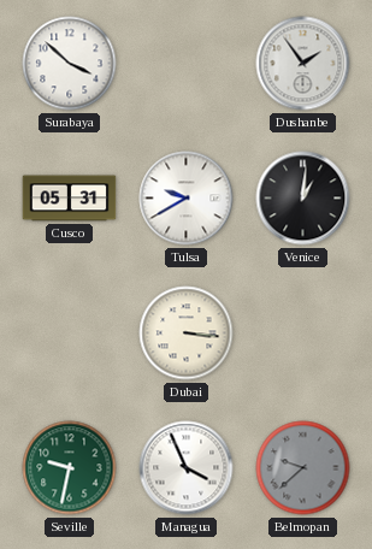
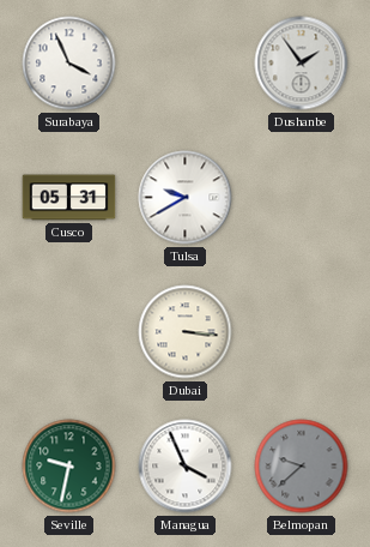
Surabaya: 3:52 -> 3:56
Venice: 1:01 -> none
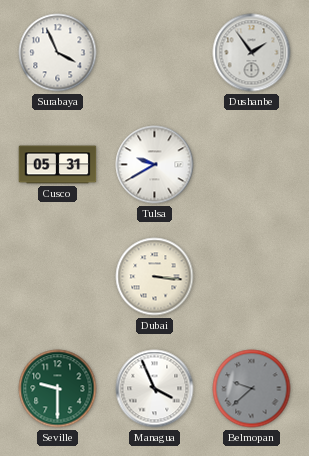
Seville: 9:32 -> 9:30
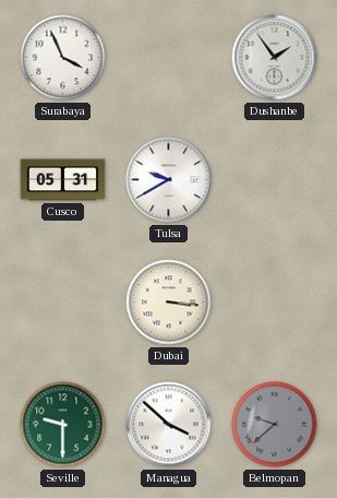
Managua: 3:56 -> 3:52
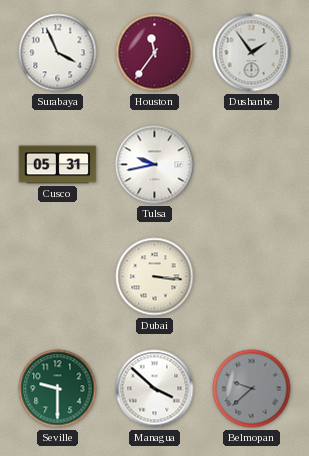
Houston: none -> 11:36
Tulsa: 9:40 -> 9:43
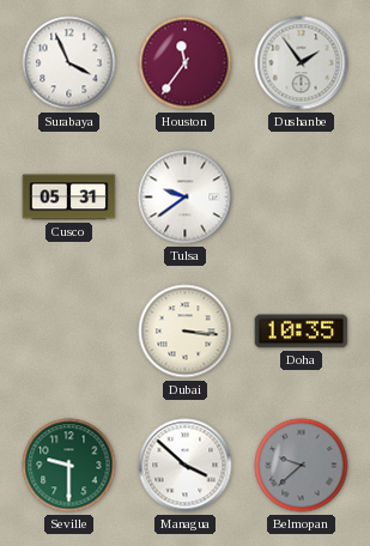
Tulsa: 9:43 -> 9:39
Doha: none -> 10:35
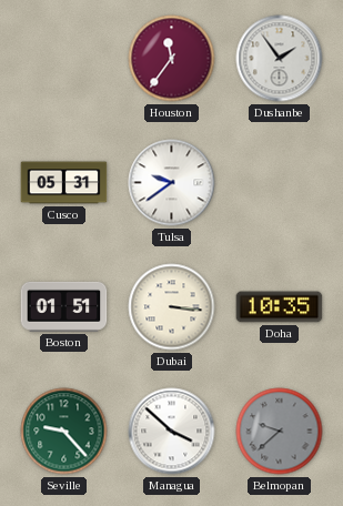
Surabaya: 3:56 -> none
Boston: none -> 01:51
Seville: 9:30 -> 9:23
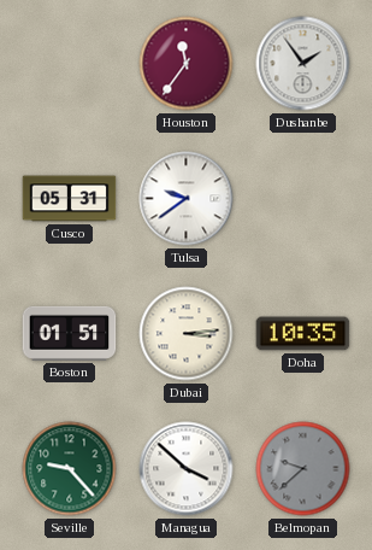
Dubai: 3:16 -> 3:14
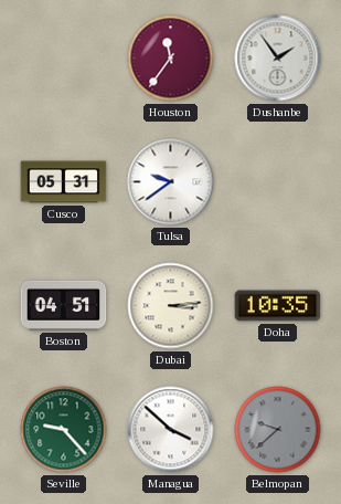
Boston: 01:51 -> 04:51
